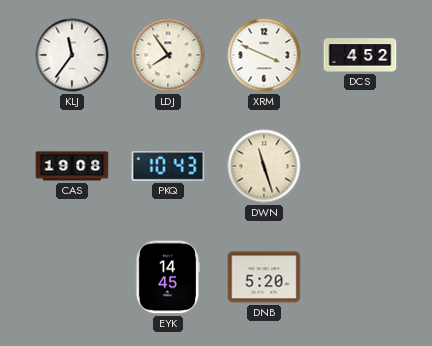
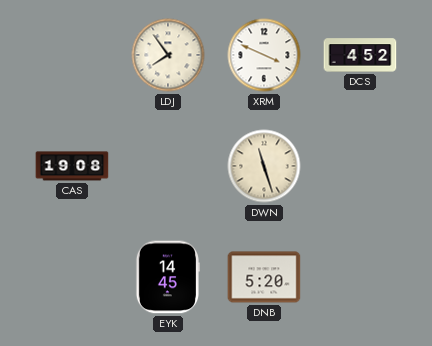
KLJ: 11:36 -> none
PKQ: 10:43 -> none
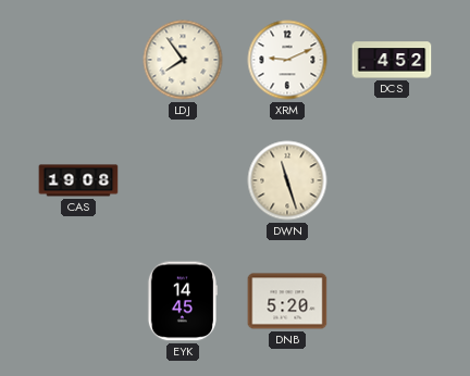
XRM: 3:49 -> 9:11
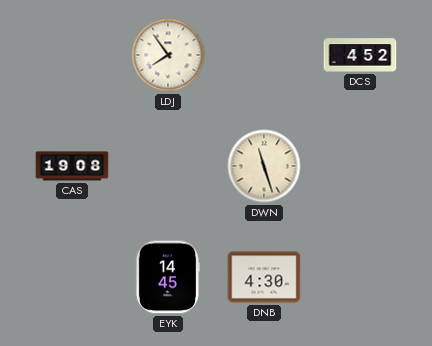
XRM: 9:11 -> none
DNB: 5:20 -> 4:30
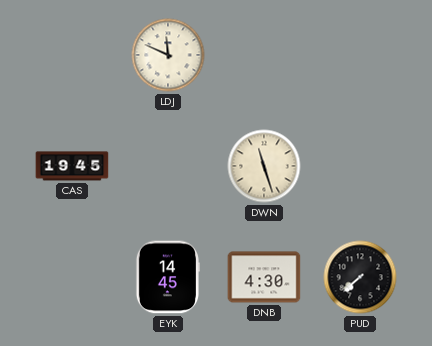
LDJ: 7:54 -> 11:49
DCS: 4:52 -> none
CAS: 19:08 -> 19:45
PUD: none -> 7:38
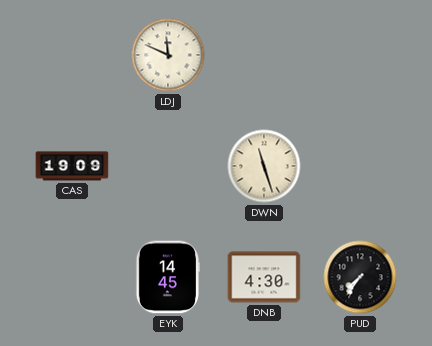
CAS: 19:45 -> 19:09
PUD: 7:38 -> 7:36
